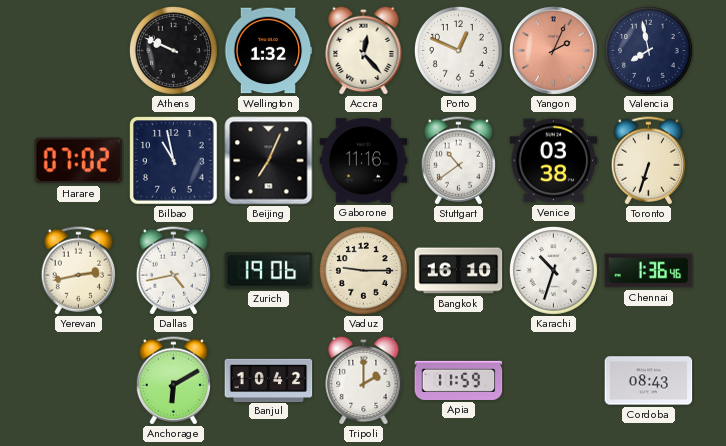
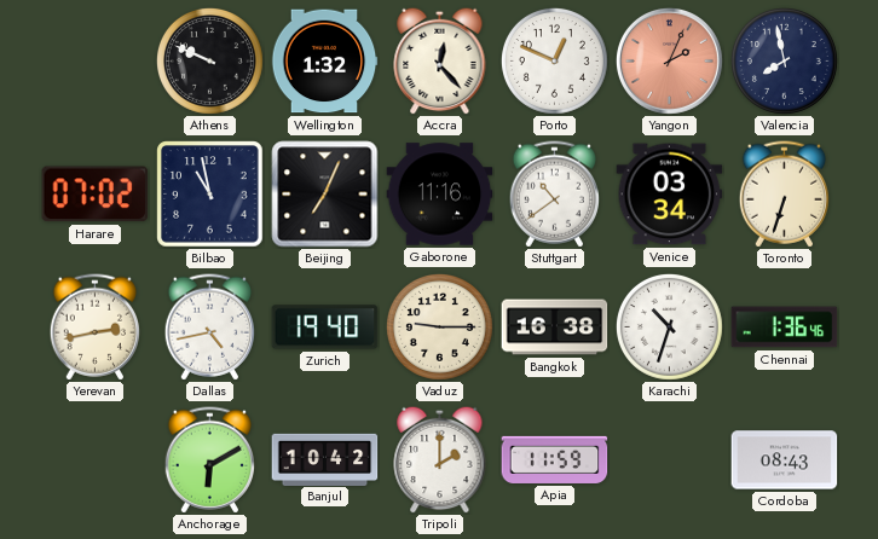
Venice: 03:38 -> 03:34
Zurich: 19:06 -> 19:40
Bangkok: 16:10 -> 16:38
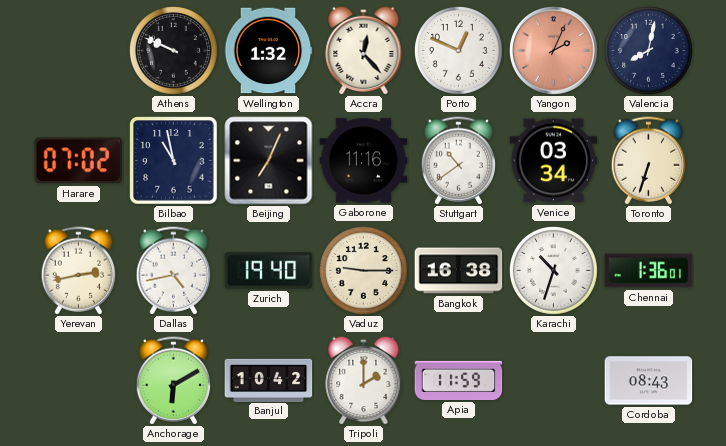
Valencia: 7:58 -> 8:02
Chennai: 1:36:46 -> 1:36:01
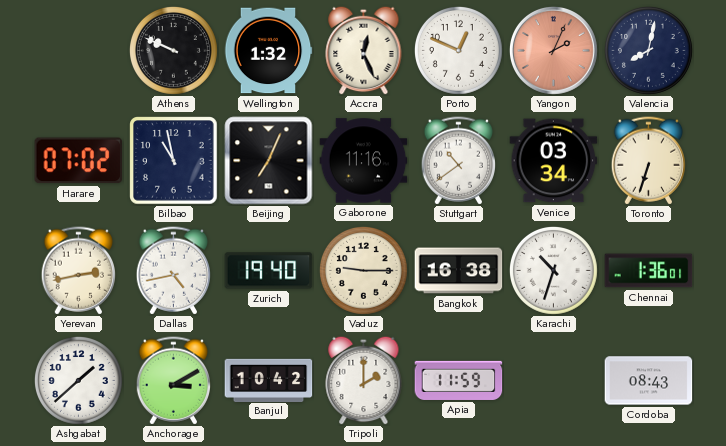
Accra: 12:23 -> 12:26
Ashgabat: none -> 1:38
Anchorage: 6:10 -> 3:10
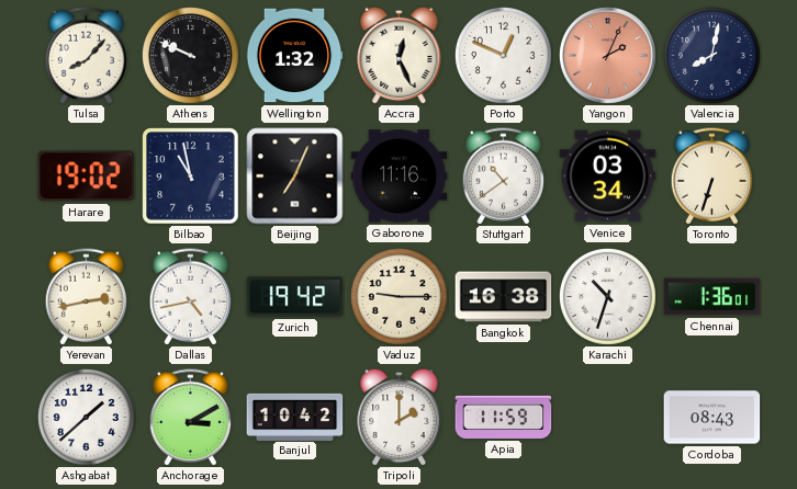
Tulsa: none -> 8:07
Harare: 07:02 -> 19:02
Zurich: 19:40 -> 19:42
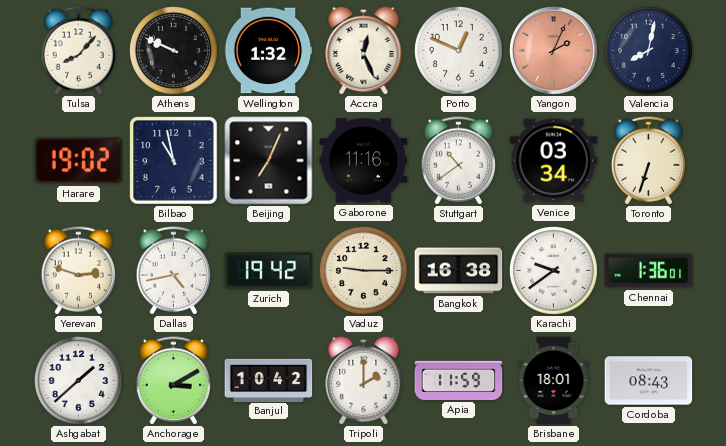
Yerevan: 2:43 -> 2:48
Karachi: 10:33 -> 9:39
Brisbane: none -> 18:01
